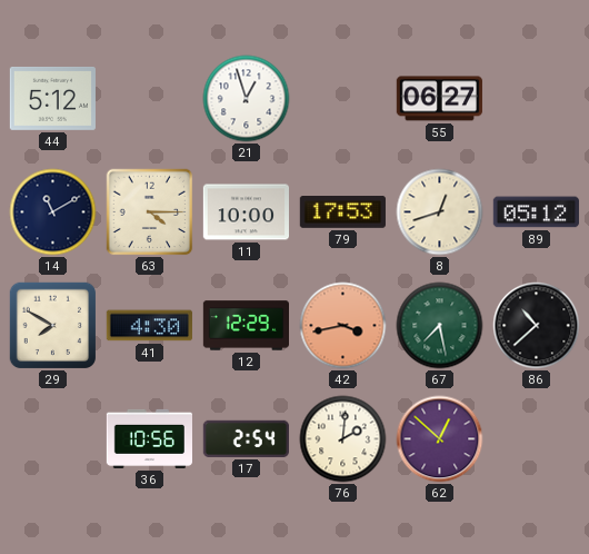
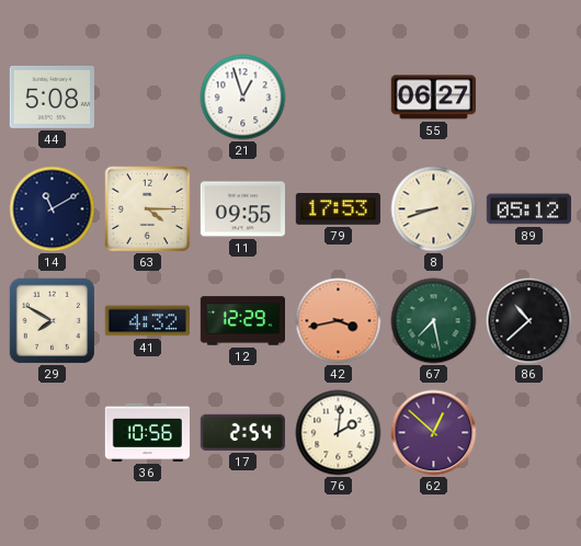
44: 5:12 -> 5:08
11: 10:00 -> 09:55
8: 12:42 -> 8:42
41: 4:30 -> 4:32
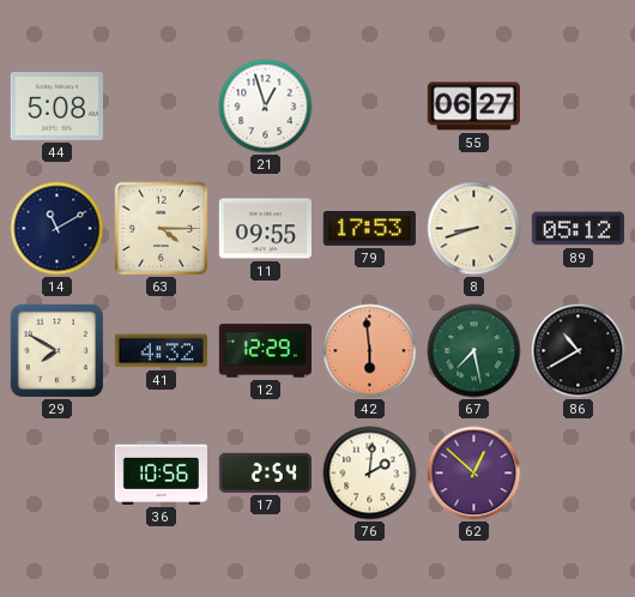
42: 3:43 -> 5:59
86: 10:38 -> 10:40
